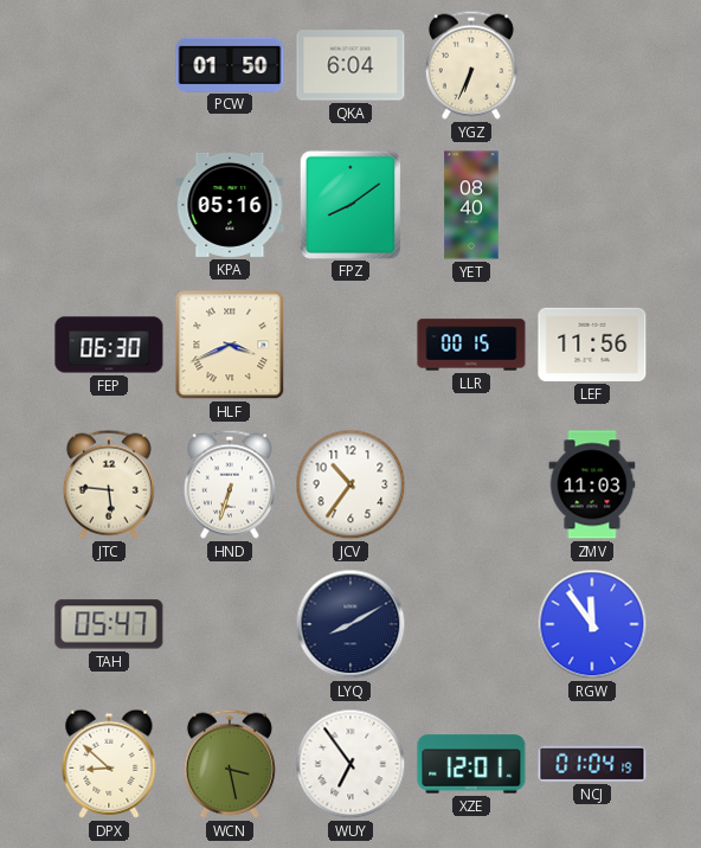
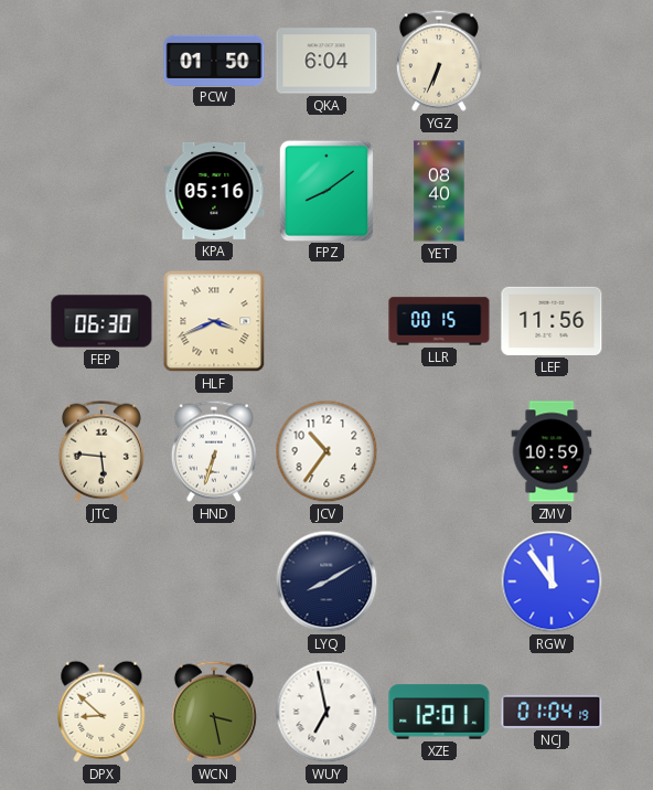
ZMV: 11:03 -> 10:59
TAH: 05:47 -> none
WUY: 6:54 -> 6:58
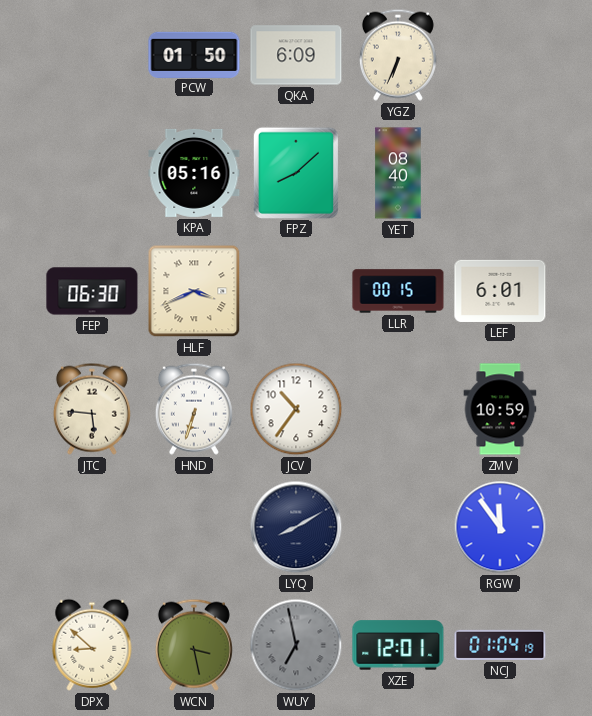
QKA: 6:04 -> 6:09
FPZ: 8:09 -> 8:08
LEF: 11:56 -> 6:01
WUY dial: white -> grey
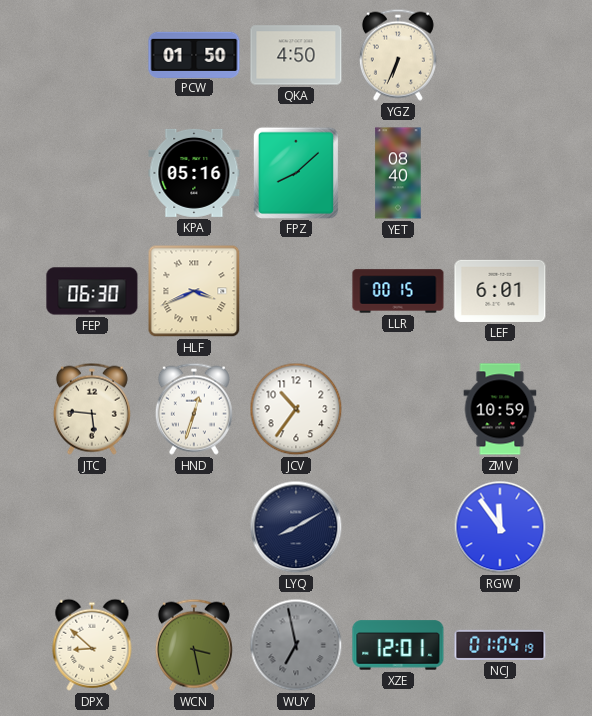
QKA: 6:09 -> 4:50
HND: 6:33 -> 12:33
